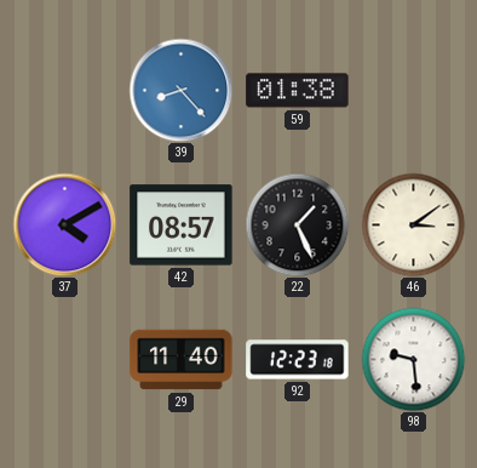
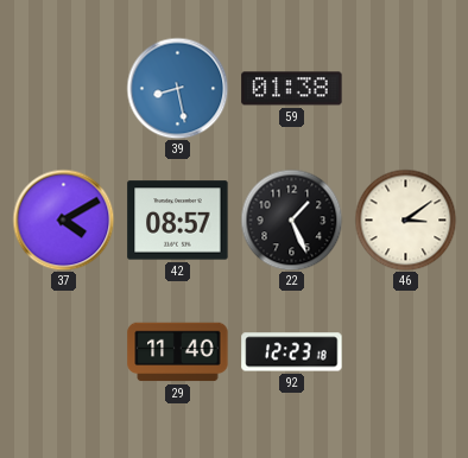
39: 8:23 -> 8:28
98: 9:29 -> none
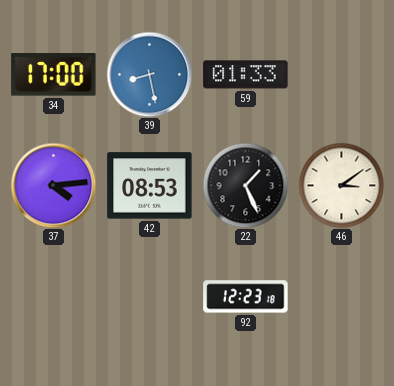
34: none -> 17:00
59: 01:38 -> 01:33
37: 4:10 -> 4:14
42: 08:57 -> 08:53
29: 11:40 -> none
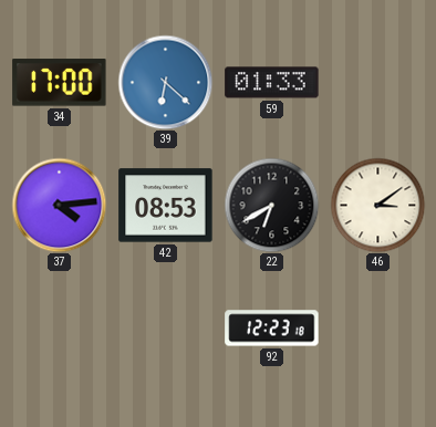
39: 8:28 -> 6:22
22: 1:26 -> 6:40
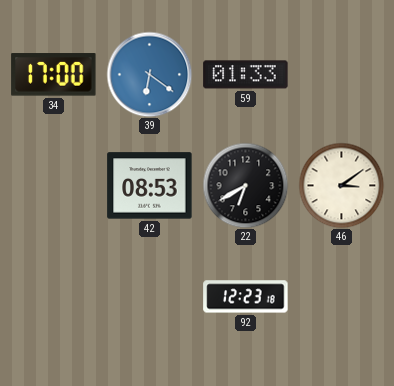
39: 6:22 -> 6:21
37: 4:14 -> none
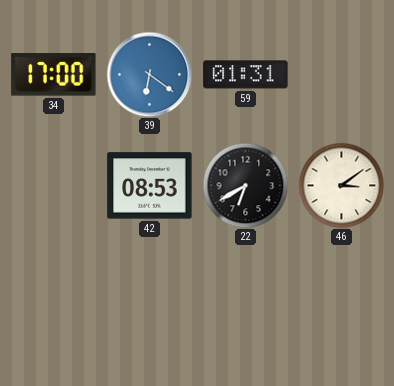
59: 01:33 -> 01:31
92: 12:23 -> none
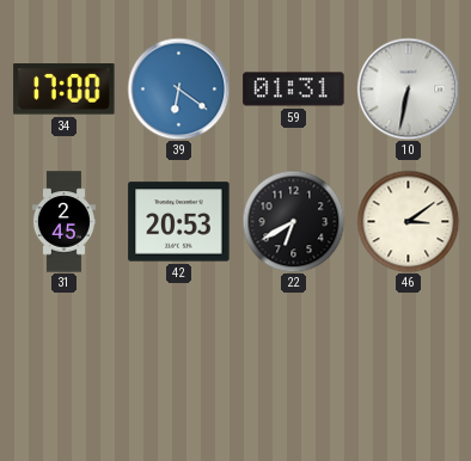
10: none -> 6:32
31: none -> 2:45
42: 08:53 -> 20:53
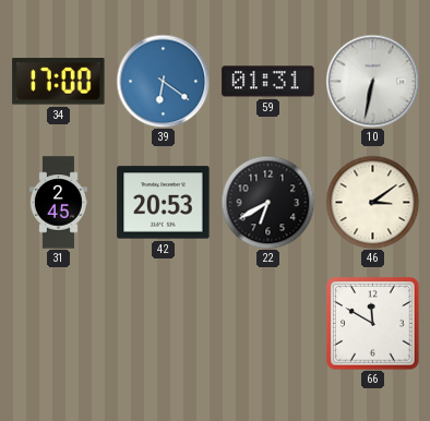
66: none -> 11:50
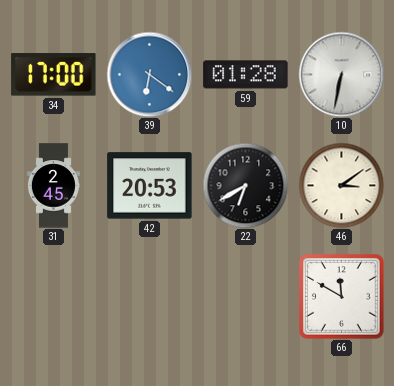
59: 01:31 -> 01:28
